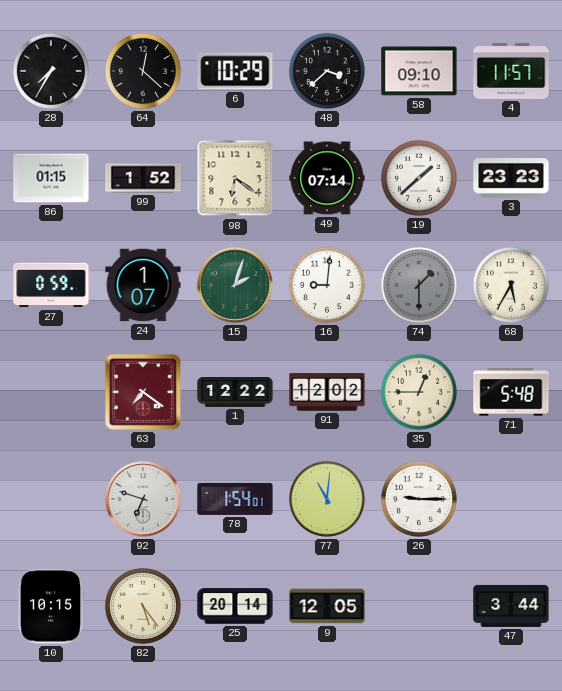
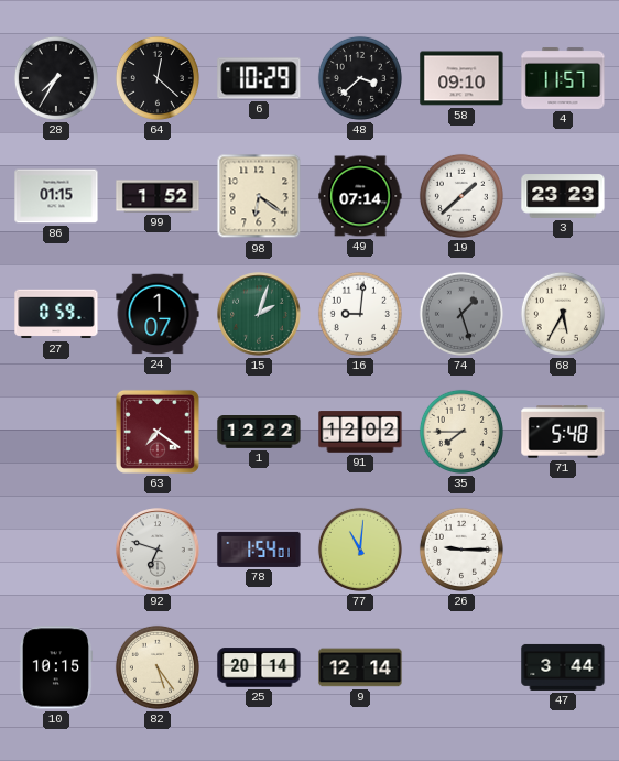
74: 1:30 -> 1:27
35: 12:45 -> 7:45
9: 12:05 -> 12:14
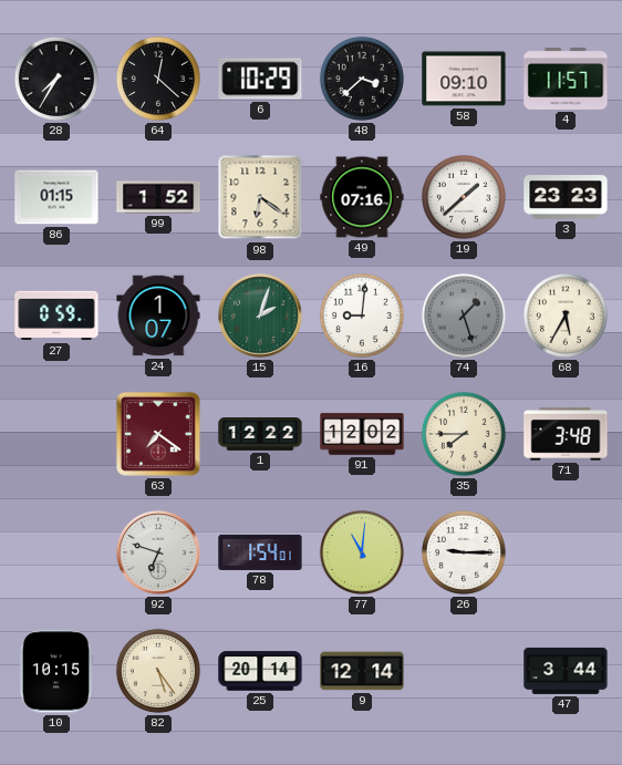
49: 07:14 -> 07:16
71: 5:48 -> 3:48
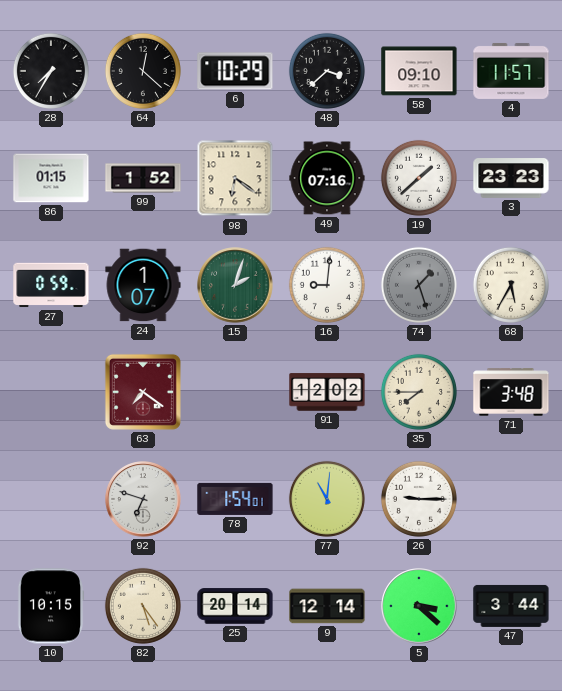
1: 12:22 -> none
5: none -> 3:22
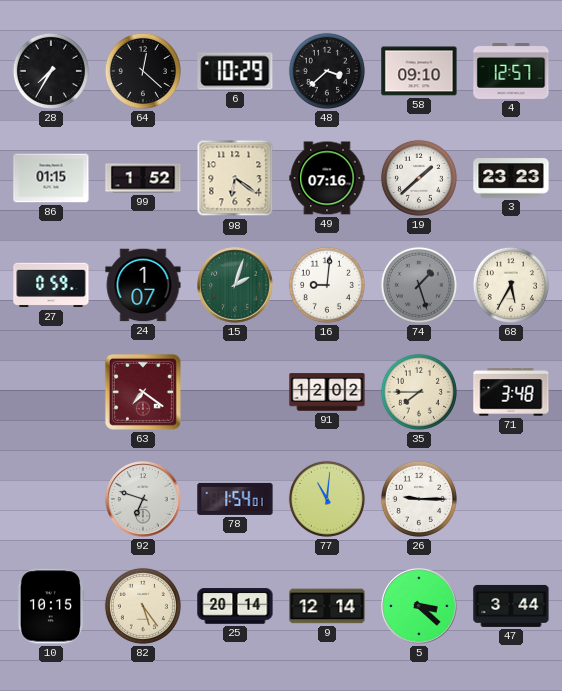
4: 11:57 -> 12:57
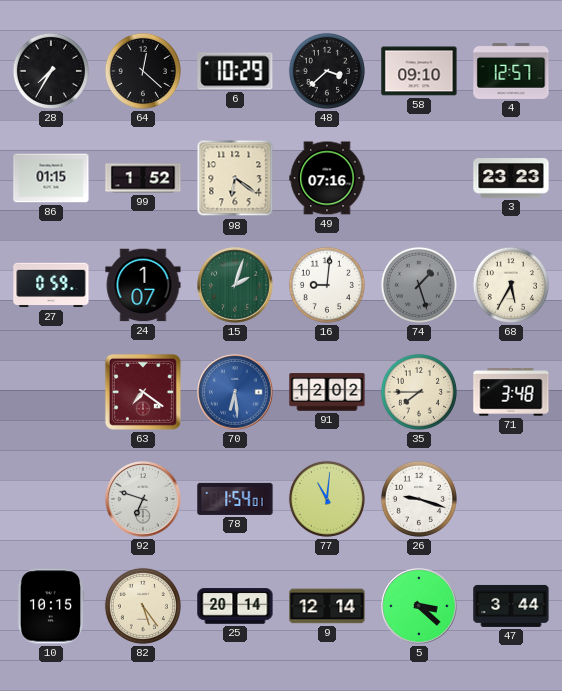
19: 1:38 -> none
70: none -> 6:29
26: 9:15 -> 9:18
